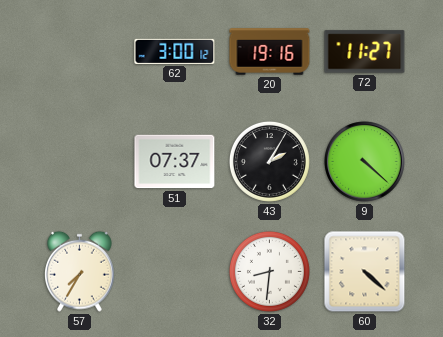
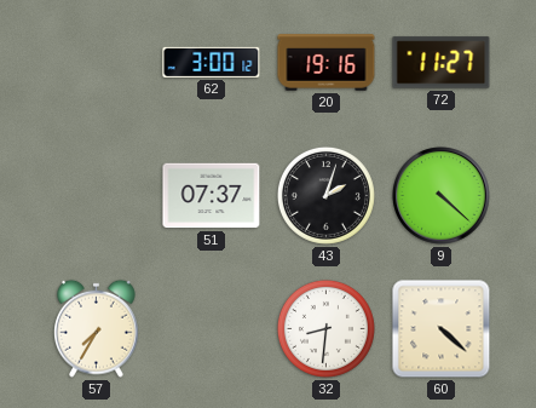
43: 2:05 -> 2:03
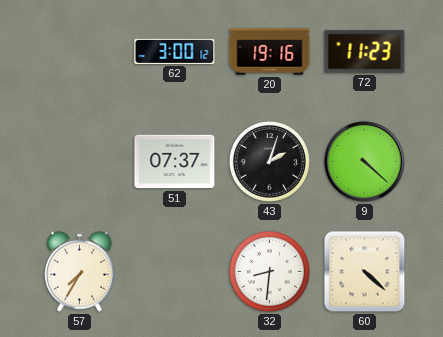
72: 11:27 -> 11:23
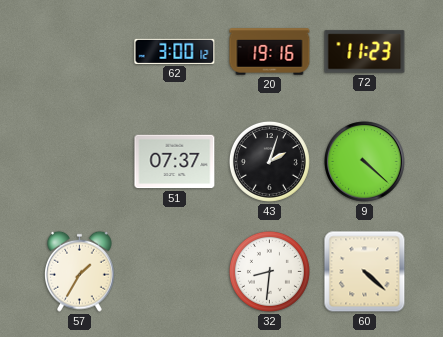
57: 7:35 -> 1:35
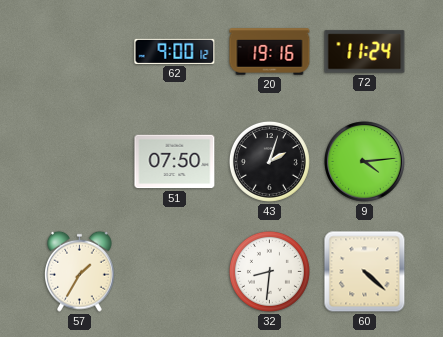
62: 3:00 -> 9:00
72: 11:23 -> 11:24
51: 07:37 -> 07:50
9: 4:22 -> 4:14
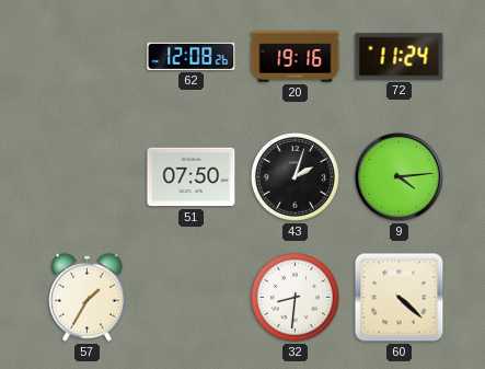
62: 9:00 -> 12:08
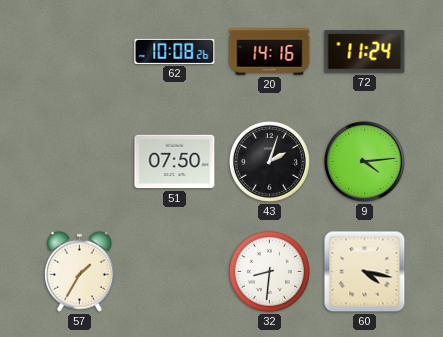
62: 12:08 -> 10:08
20: 19:16 -> 14:16
60: 4:22 -> 4:17
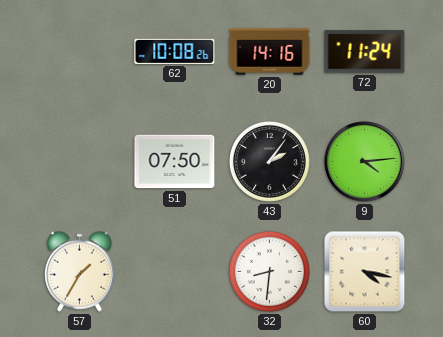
43: 2:03 -> 2:06
